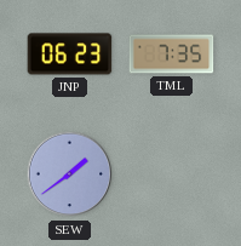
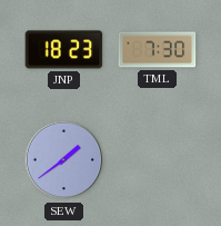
JNP: 06:23 -> 18:23
TML: 7:35 -> 7:30
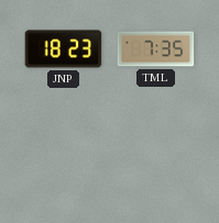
TML: 7:30 -> 7:35
SEW: 1:39 -> none
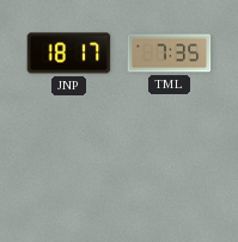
JNP: 18:23 -> 18:17
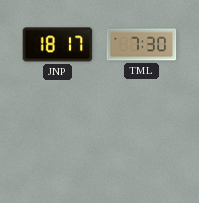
TML: 7:35 -> 7:30
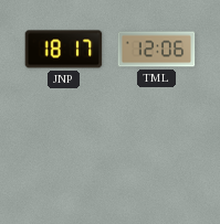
TML: 7:30 -> 12:06
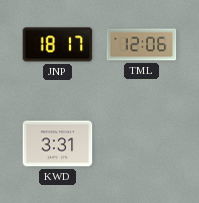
KWD: none -> 3:31
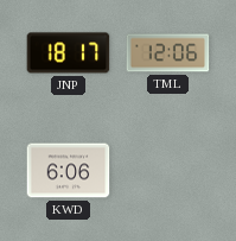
KWD: 3:31 -> 6:06
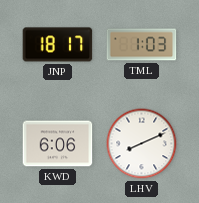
TML: 12:06 -> 1:03
LHV: none -> 8:11
